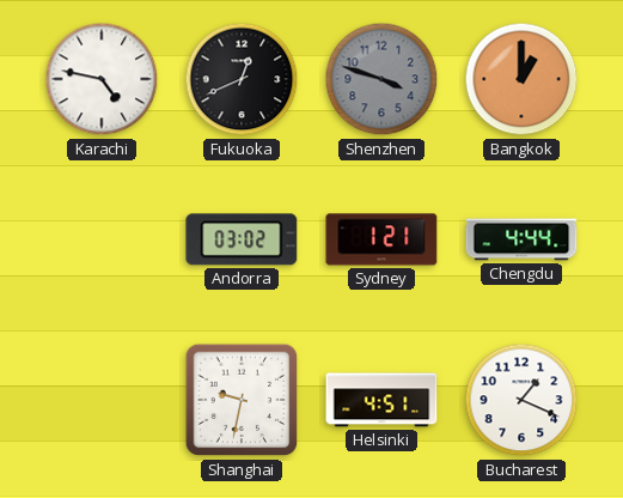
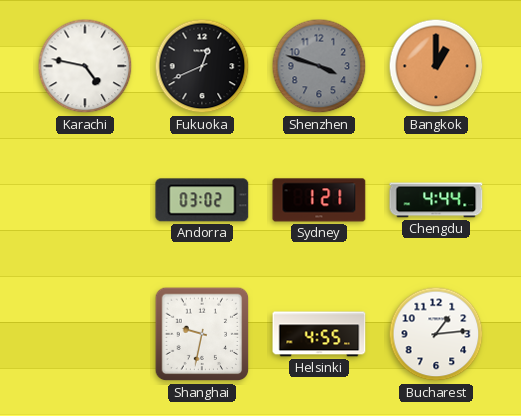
Helsinki: 4:51 -> 4:55
Bucharest: 1:19 -> 1:14
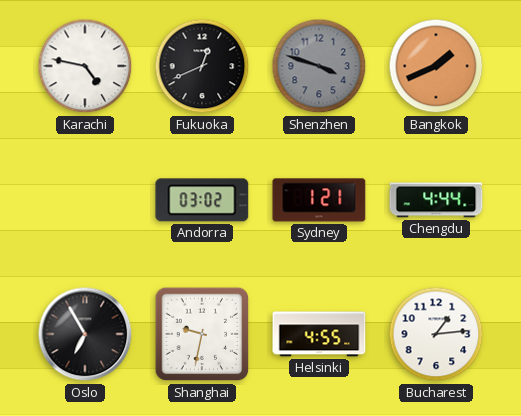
Bangkok: 1:00 -> 1:41
Oslo: none -> 6:55
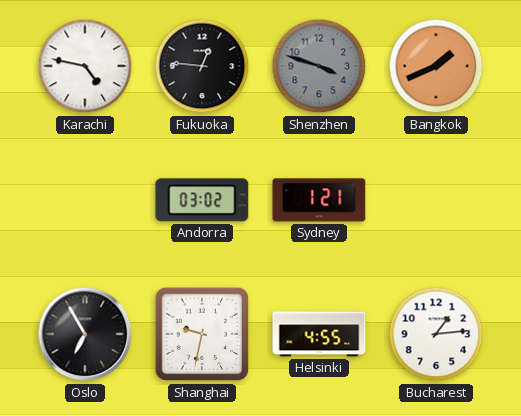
Fukuoka: 12:41 -> 12:46
Chengdu: 4:44 -> none
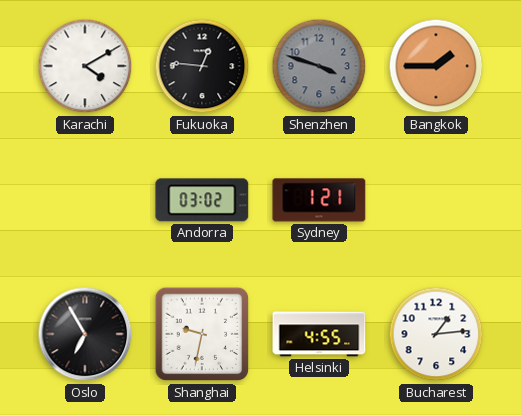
Karachi: 4:47 -> 4:10
Bangkok: 1:41 -> 1:45
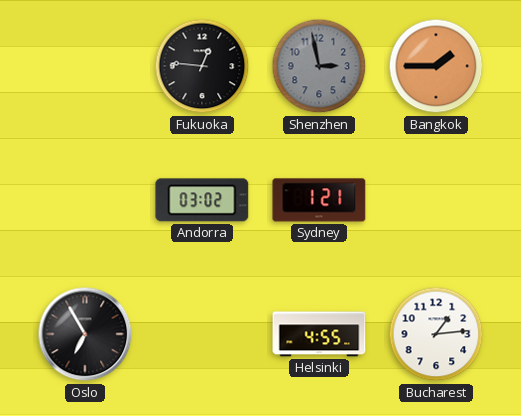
Karachi: 4:10 -> none
Shenzhen: 3:48 -> 2:58
Shanghai: 9:32 -> none
